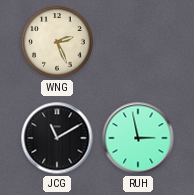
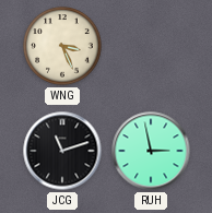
WNG: 2:26 -> 3:26
JCG: 11:10 -> 11:12
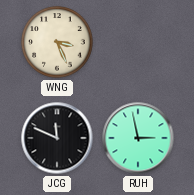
JCG: 11:12 -> 11:49
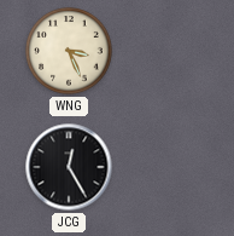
JCG: 11:49 -> 12:25
RUH: 2:58 -> none
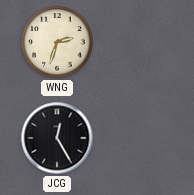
WNG: 3:26 -> 2:33
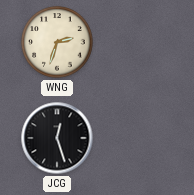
JCG: 12:25 -> 12:27
